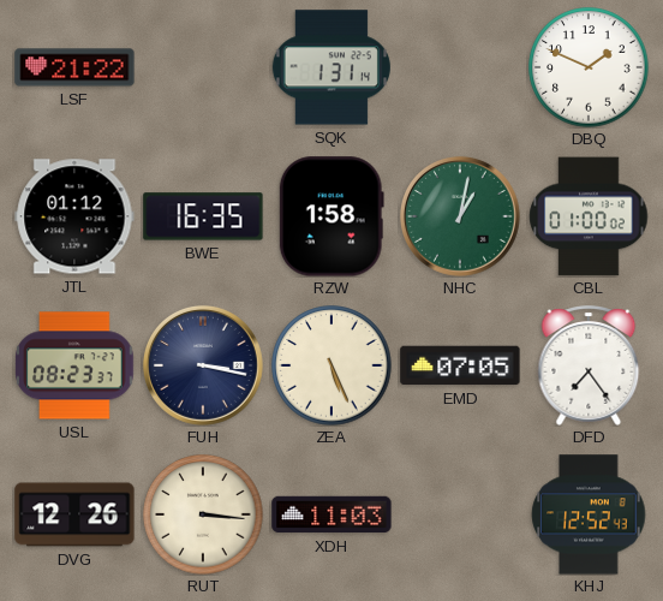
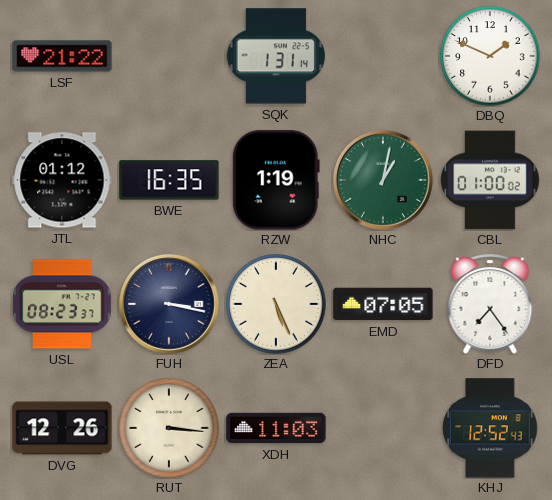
RZW: 1:58 -> 1:19
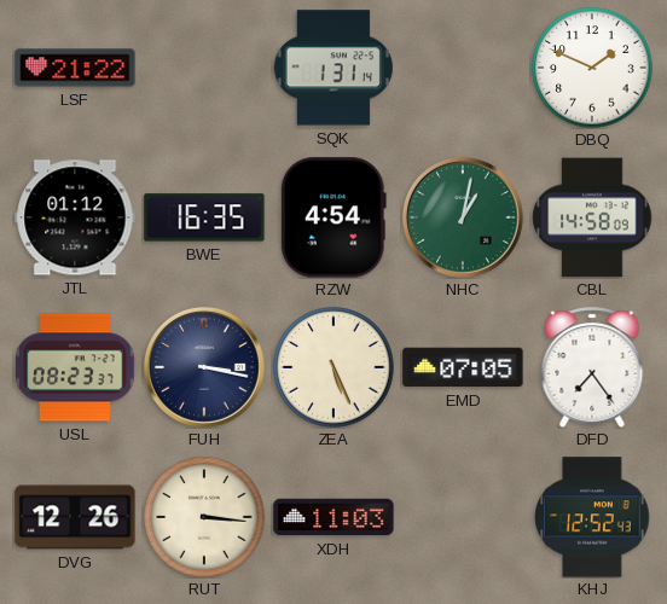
RZW: 1:19 -> 4:54
CBL: 01:00 -> 14:58
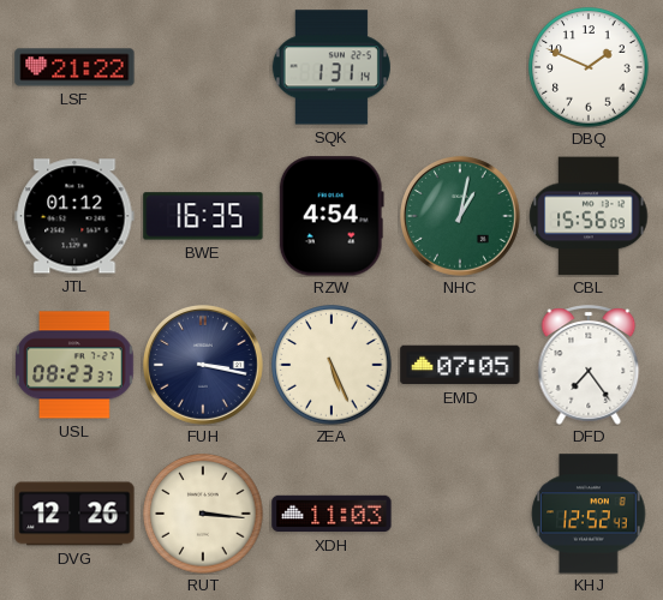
CBL: 14:58 -> 15:56
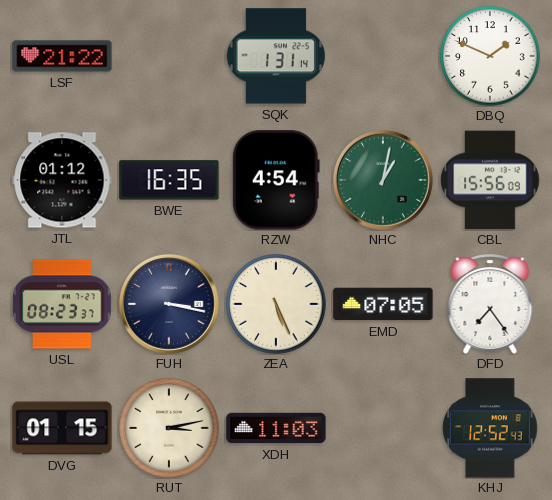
DVG: 12:26 -> 01:15
RUT: 3:16 -> 3:13
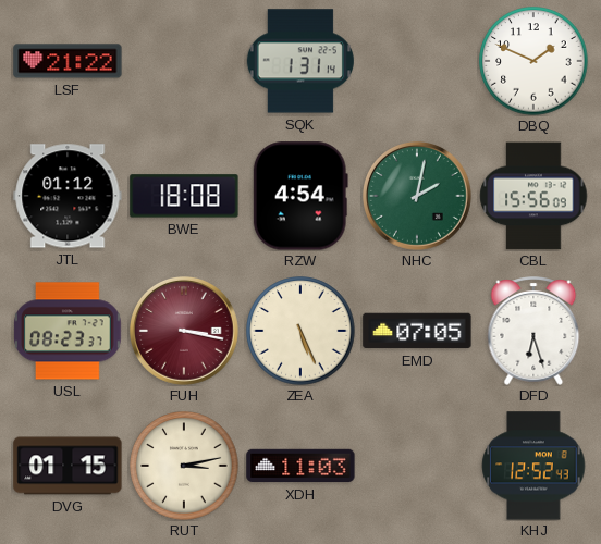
BWE: 16:35 -> 18:08
NHC: 1:02 -> 2:02
FUH dial: navy -> burgundy
DFD: 7:24 -> 6:27
